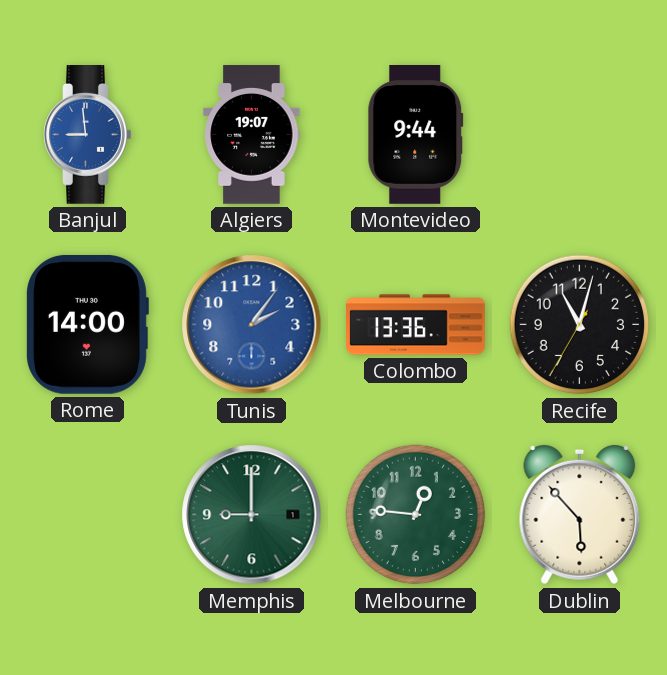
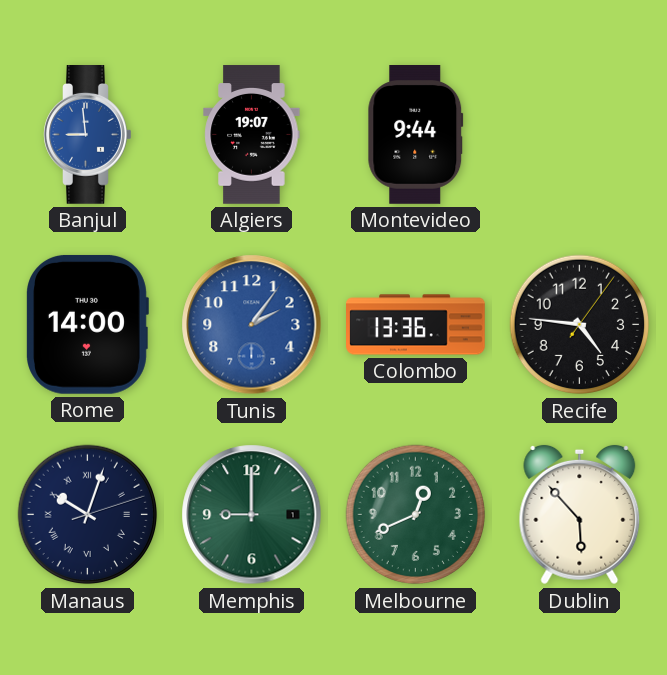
Recife: 11:02 -> 4:46
Manaus: none -> 10:03
Melbourne: 12:46 -> 12:41
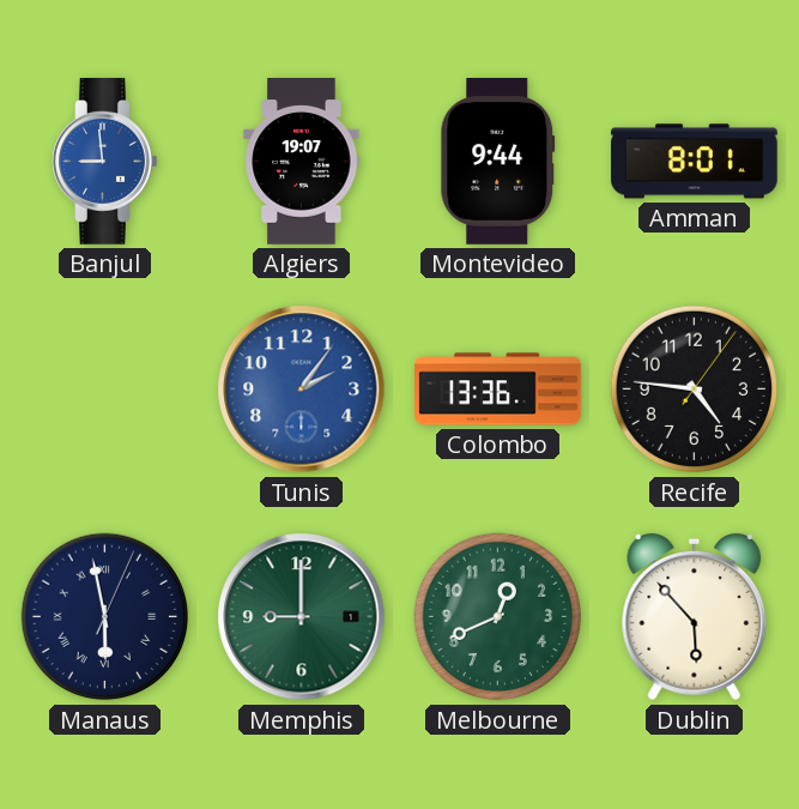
Amman: none -> 8:01
Rome: 14:00 -> none
Manaus: 10:03 -> 5:58
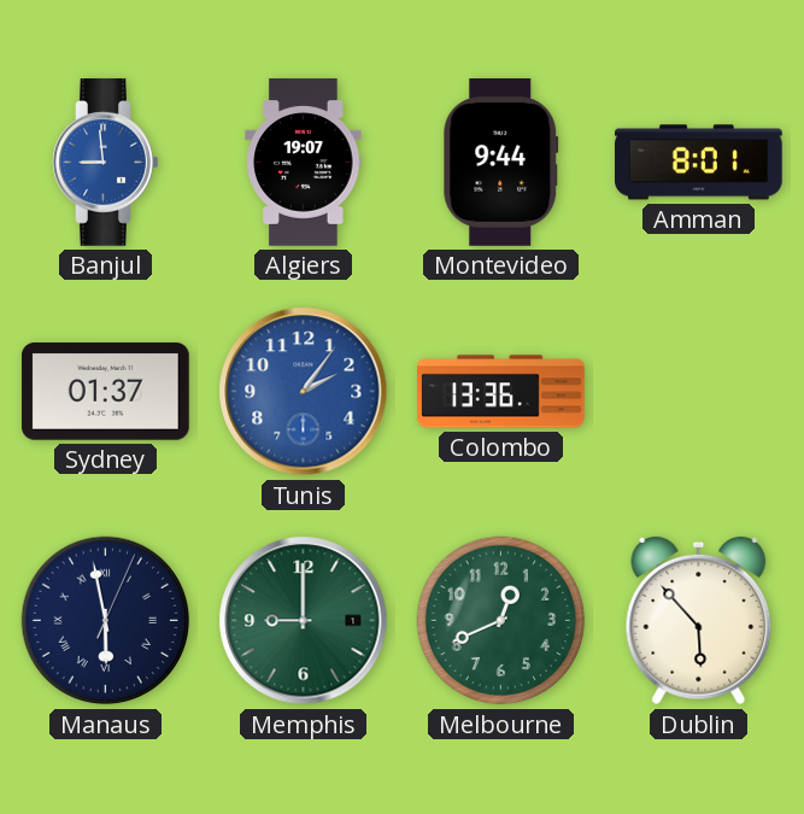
Sydney: none -> 01:37
Recife: 4:46 -> none
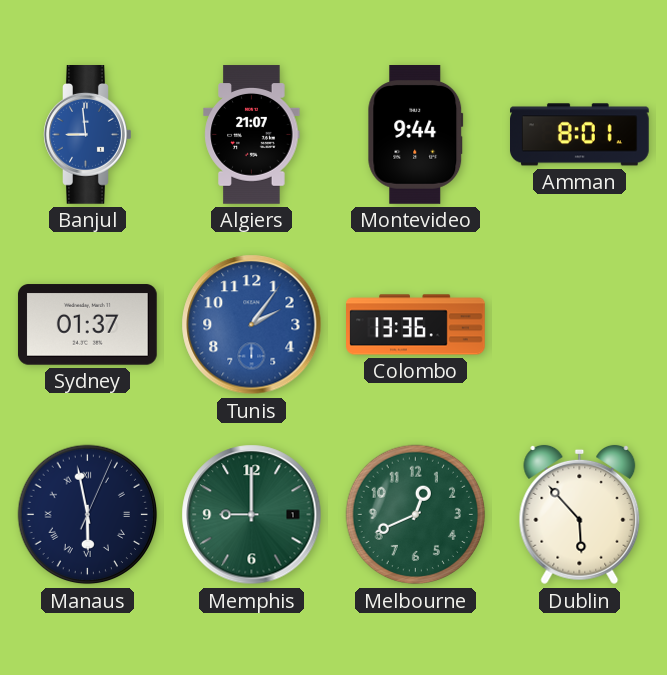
Algiers: 19:07 -> 21:07
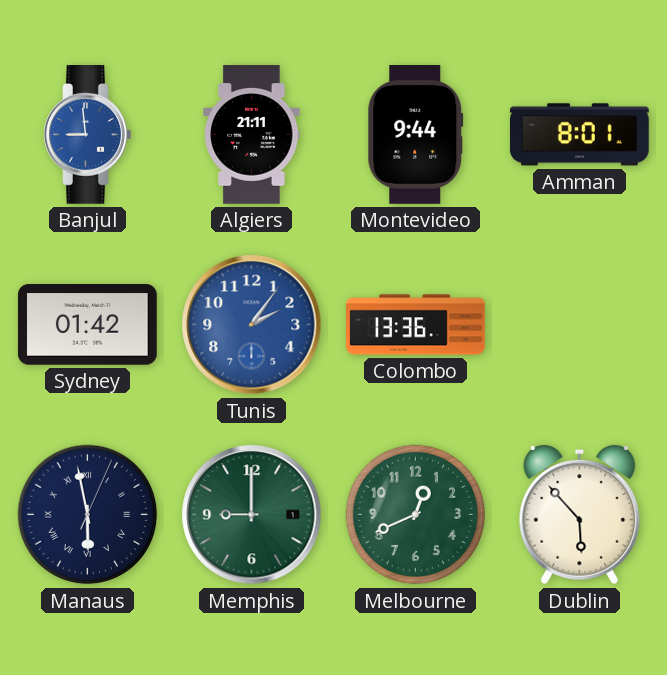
Algiers: 21:07 -> 21:11
Sydney: 01:37 -> 01:42
